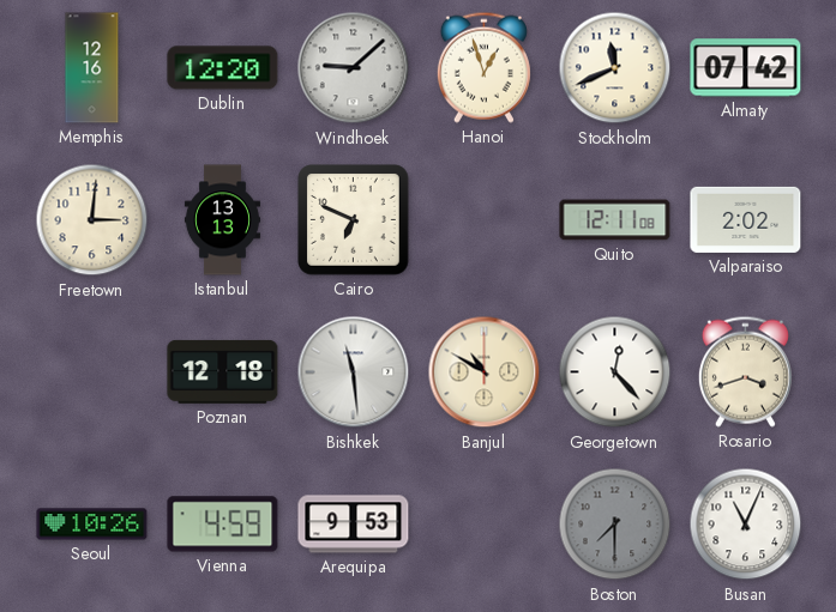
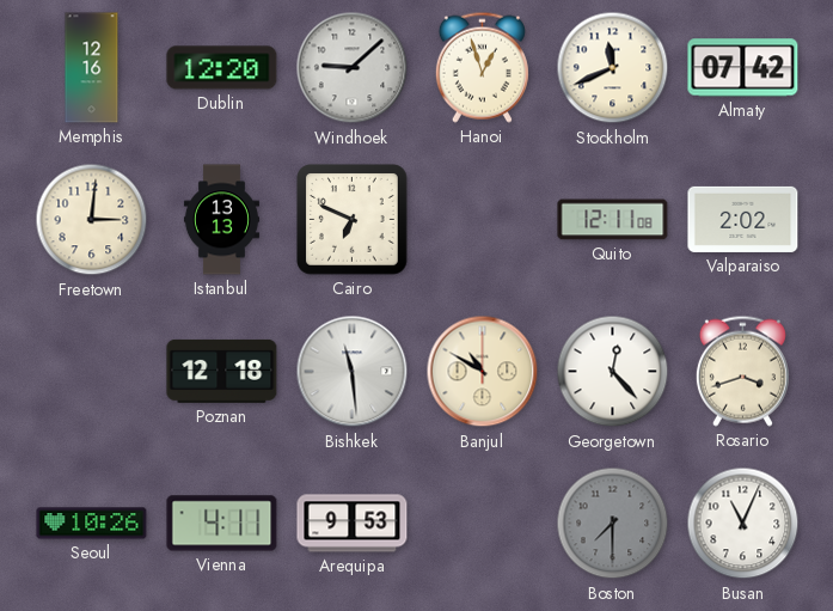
Vienna: 4:59 -> 4:11
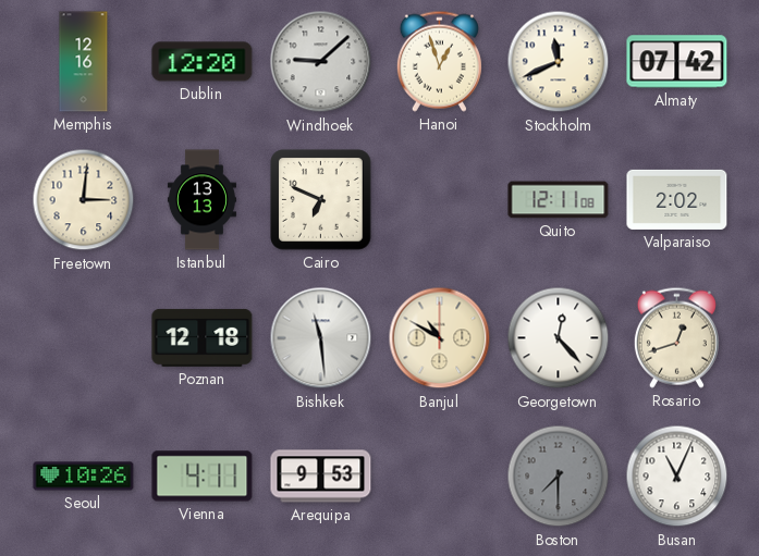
Rosario: 3:42 -> 12:42
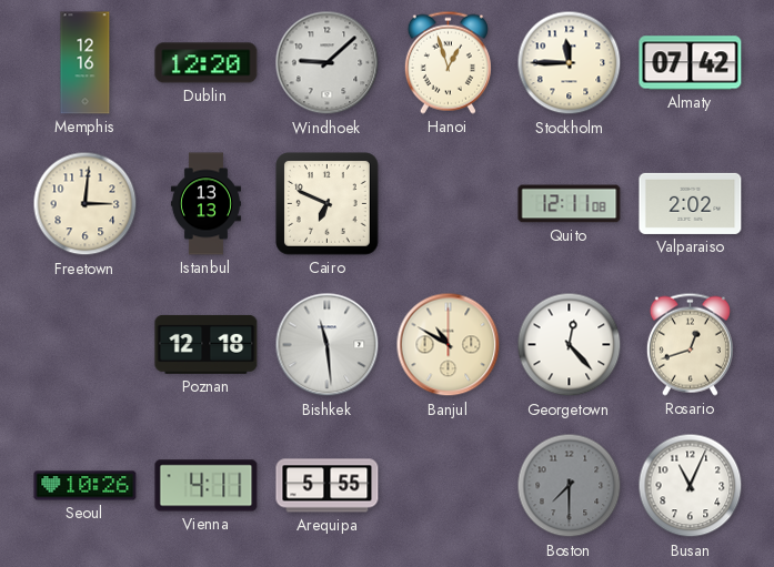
Stockholm: 11:41 -> 11:45
Arequipa: 9:53 -> 5:55
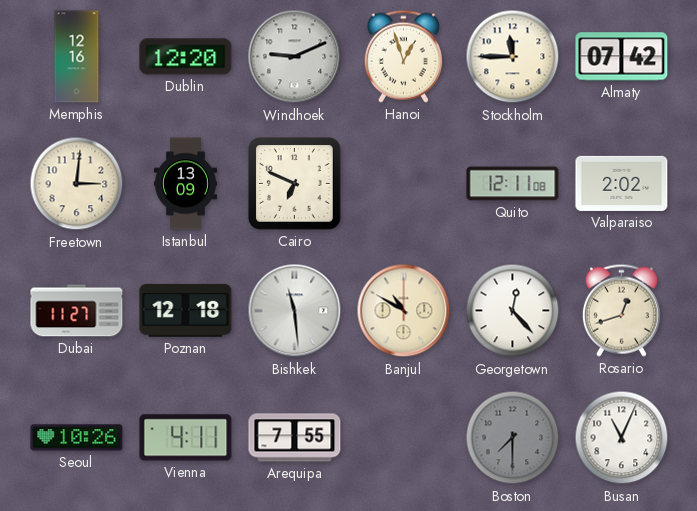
Windhoek: 9:08 -> 9:11
Istanbul: 13:13 -> 13:09
Dubai: none -> 11:27
Arequipa: 5:55 -> 7:55
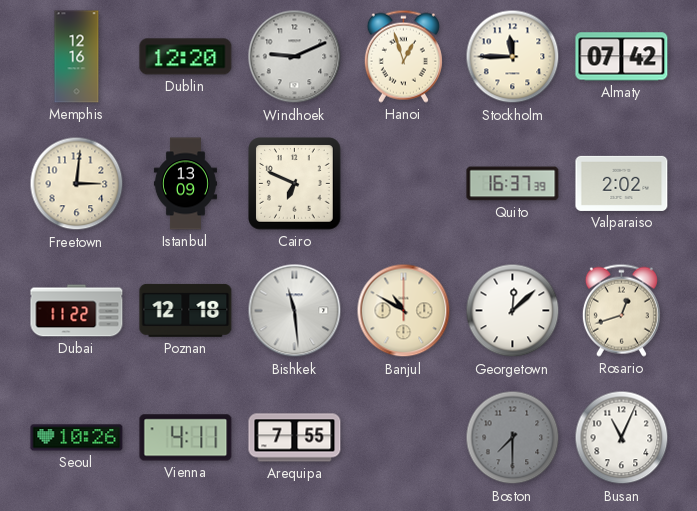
Quito: 12:11 -> 16:37
Dubai: 11:27 -> 11:22
Georgetown: 12:23 -> 12:08
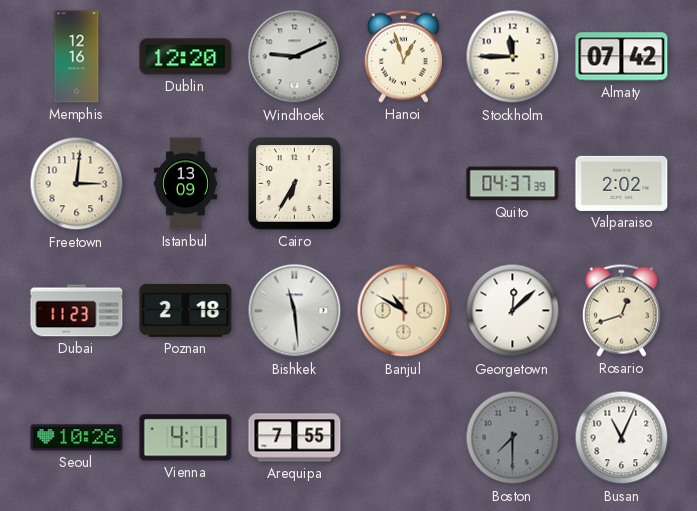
Cairo: 6:49 -> 6:35
Quito: 16:37 -> 04:37
Dubai: 11:22 -> 11:23
Poznan: 12:18 -> 2:18
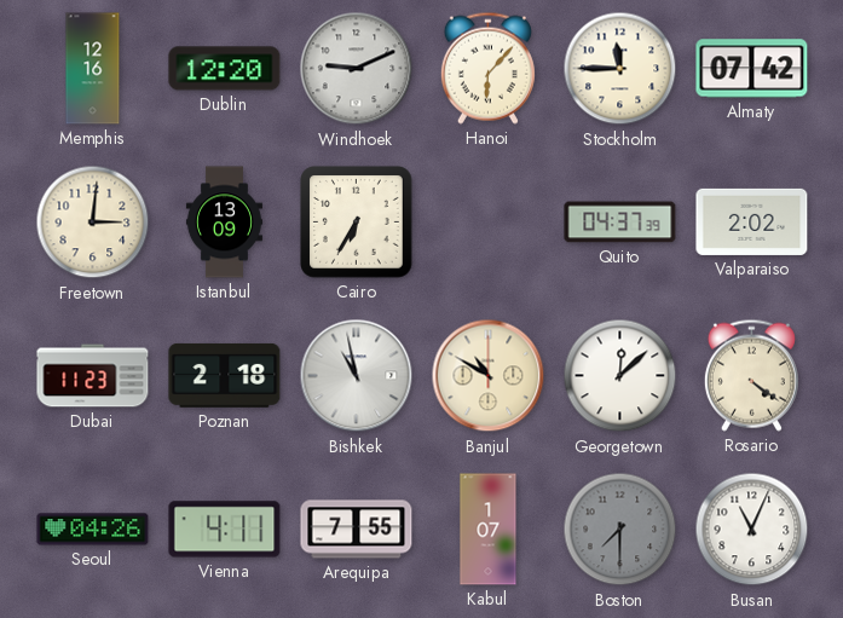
Hanoi: 12:57 -> 6:07
Bishkek: 11:29 -> 10:58
Rosario: 12:42 -> 4:21
Seoul: 10:26 -> 04:26
Kabul: none -> 1:07
